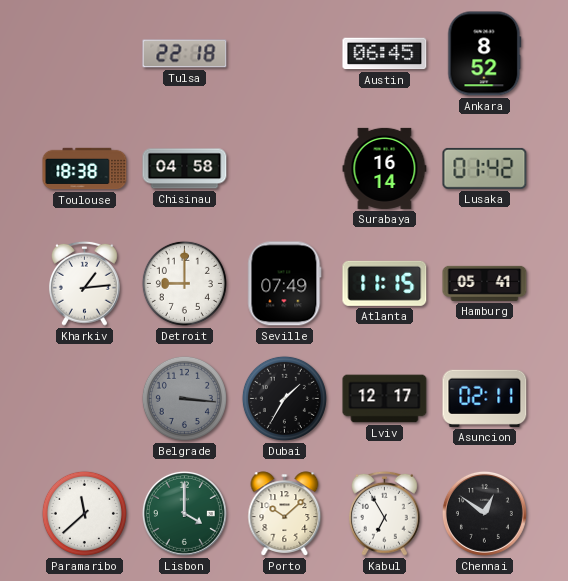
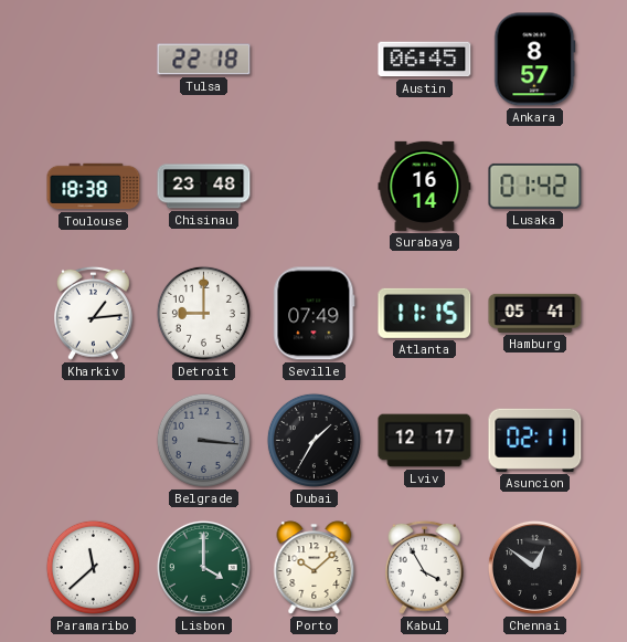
Ankara: 8:52 -> 8:57
Chisinau: 04:58 -> 23:48
Kabul: 6:55 -> 3:55
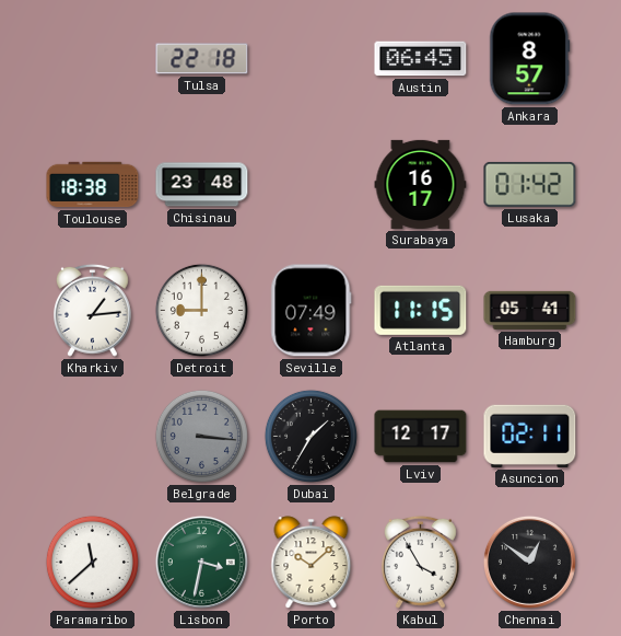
Surabaya: 16:14 -> 16:17
Lisbon: 4:00 -> 3:32
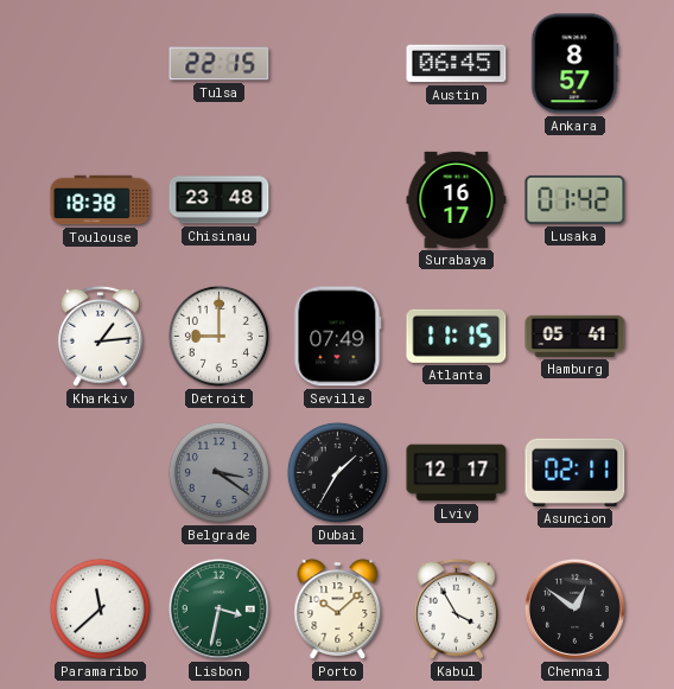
Tulsa: 22:18 -> 22:15
Belgrade: 3:16 -> 3:21
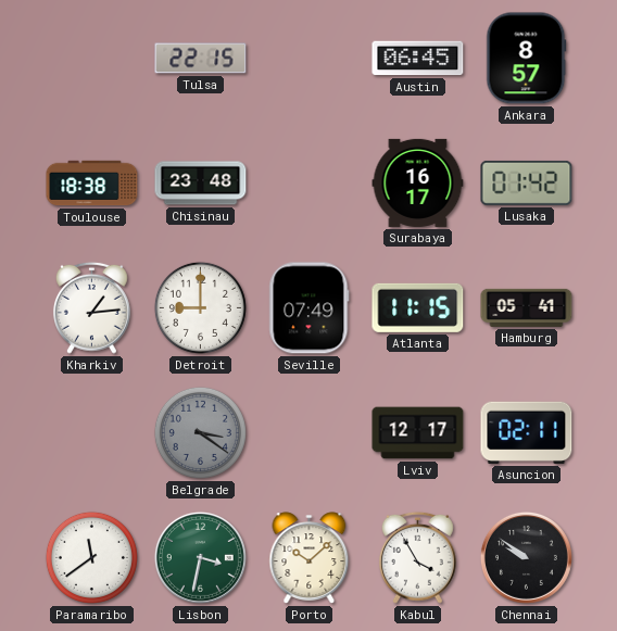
Dubai: 1:35 -> none
Paramaribo: 11:38 -> 11:39
Chennai: 12:51 -> 9:51
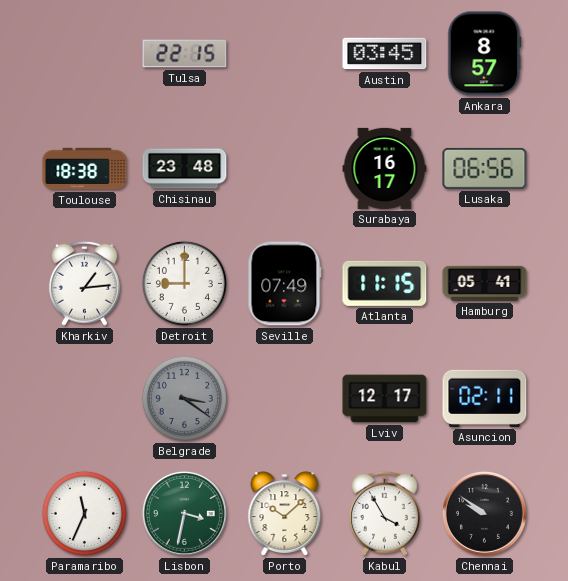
Austin: 06:45 -> 03:45
Lusaka: 01:42 -> 06:56
Paramaribo: 11:39 -> 11:34
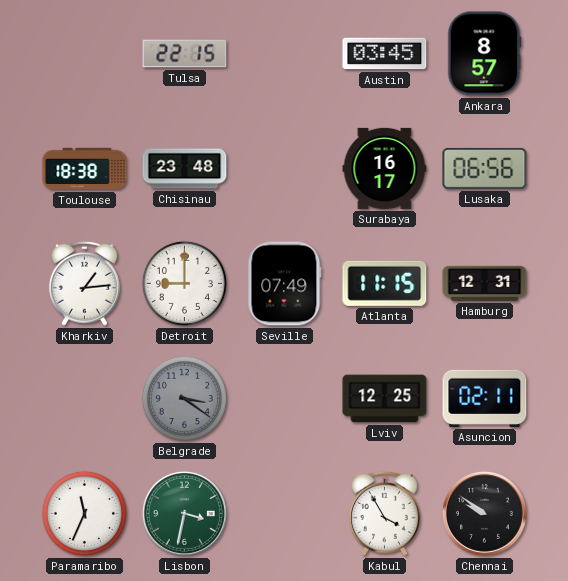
Hamburg: 05:41 -> 12:31
Lviv: 12:17 -> 12:25
Porto: 10:08 -> none
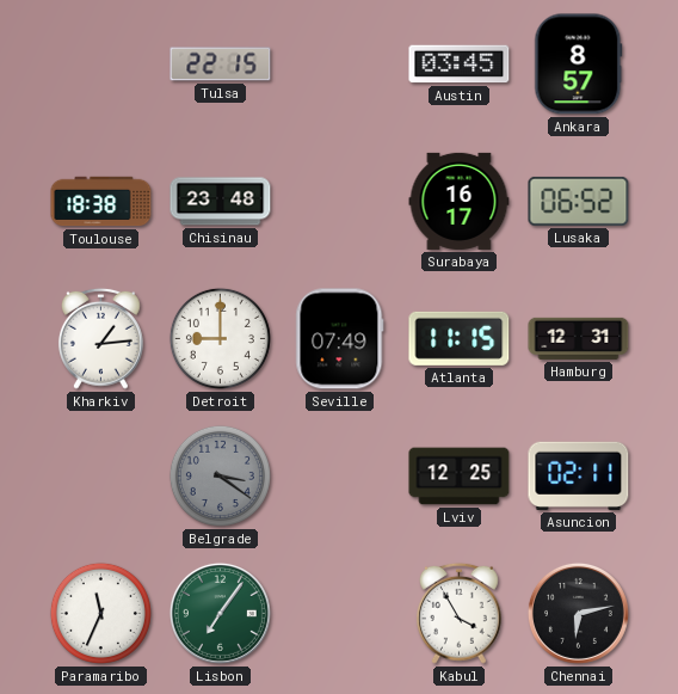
Lusaka: 06:56 -> 06:52
Lisbon: 3:32 -> 7:06
Chennai: 9:51 -> 6:13
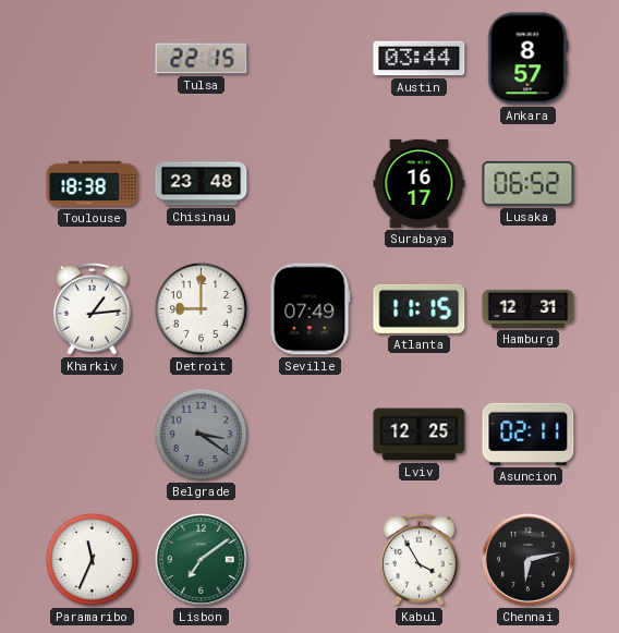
Austin: 03:45 -> 03:44
Lisbon: 7:06 -> 7:09
